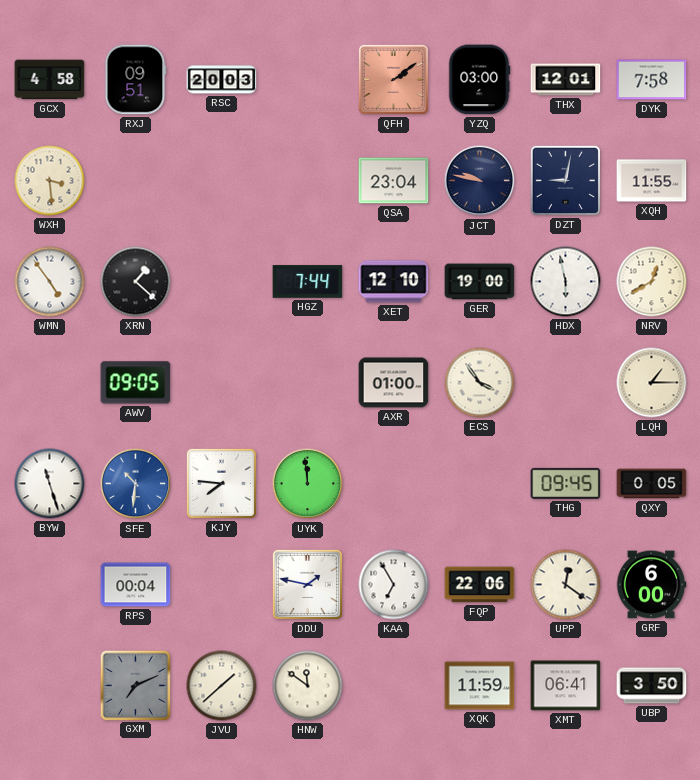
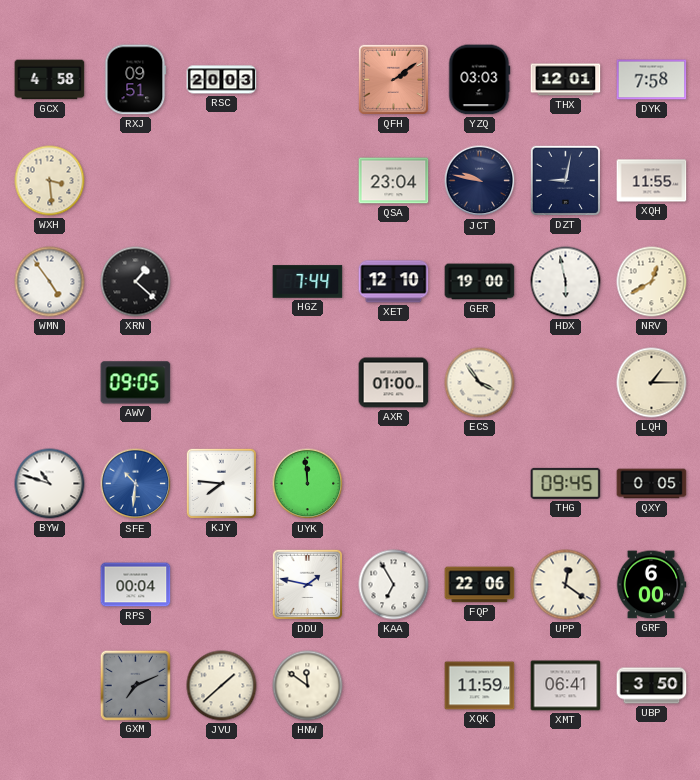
YZQ: 03:00 -> 03:03
BYW: 11:27 -> 10:48
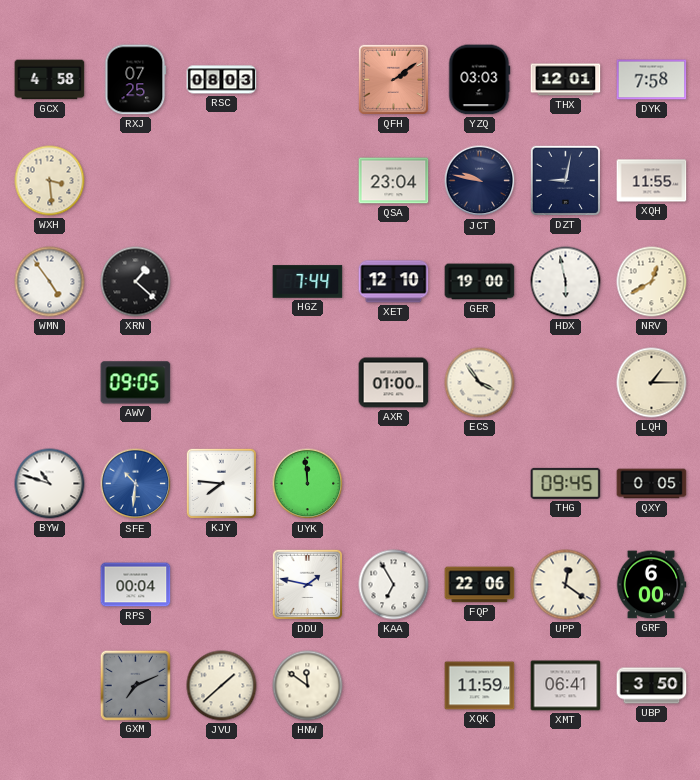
RXJ: 09:51 -> 07:25
RSC: 20:03 -> 08:03
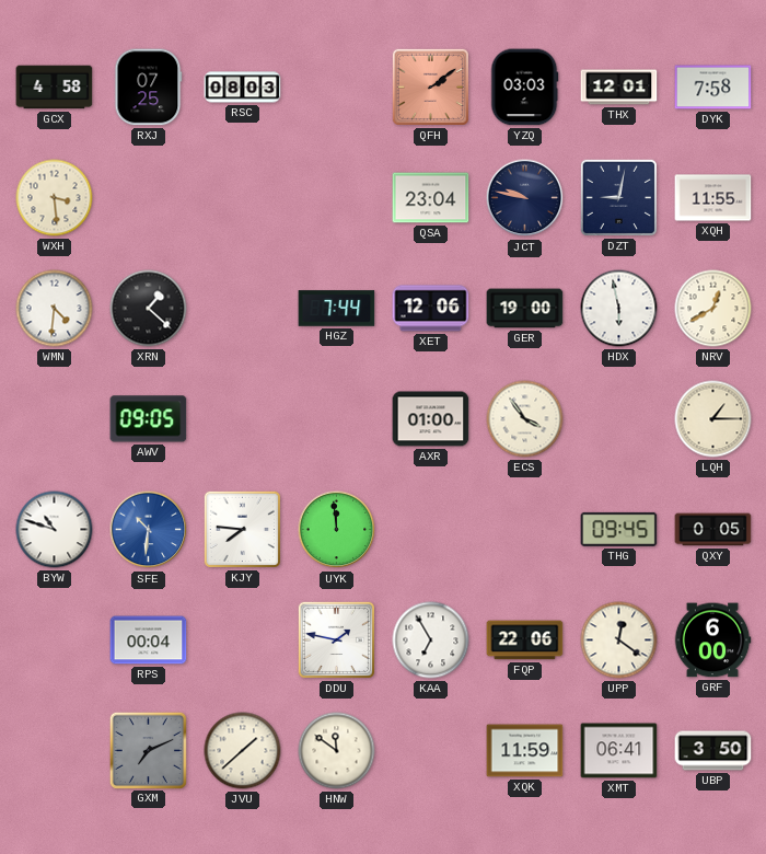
WMN: 4:54 -> 4:31
XET: 12:10 -> 12:06
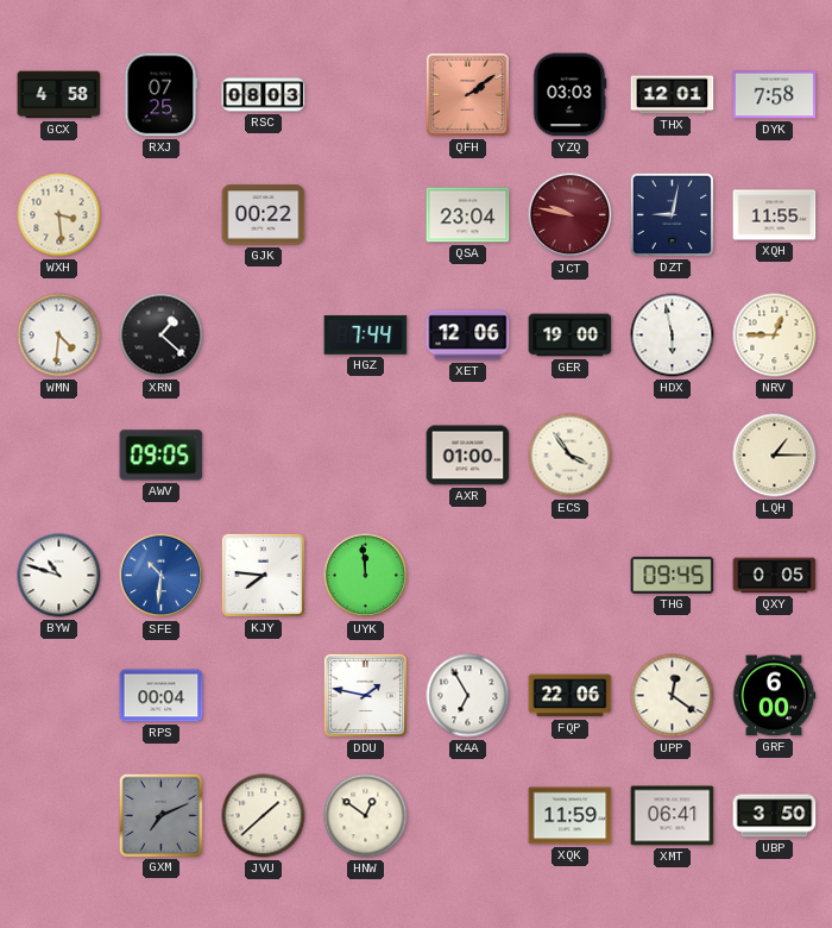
GJK: none -> 00:22
JCT dial: navy -> burgundy
NRV: 12:40 -> 12:45
HNW: 11:51 -> 12:51
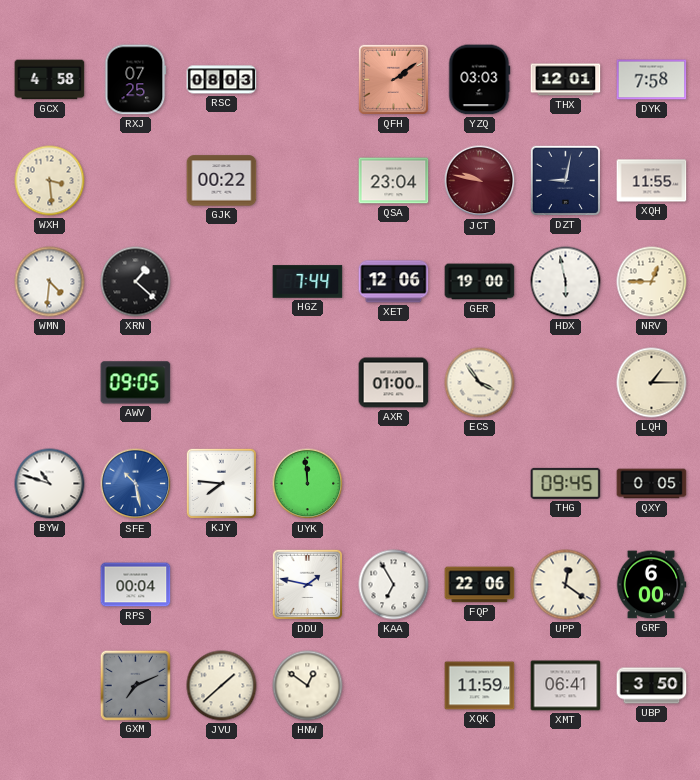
SFE: 10:31 -> 10:28
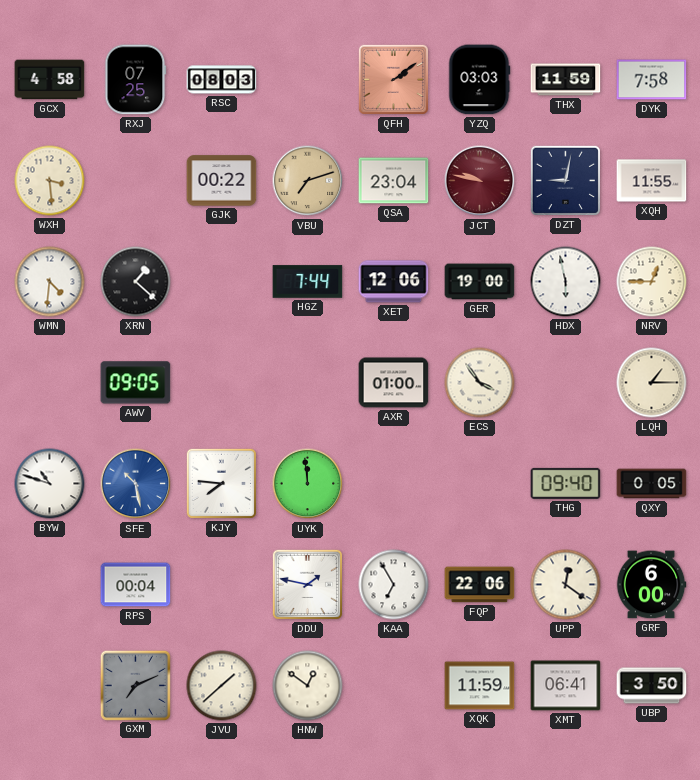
THX: 12:01 -> 11:59
VBU: none -> 7:12
THG: 09:45 -> 09:40
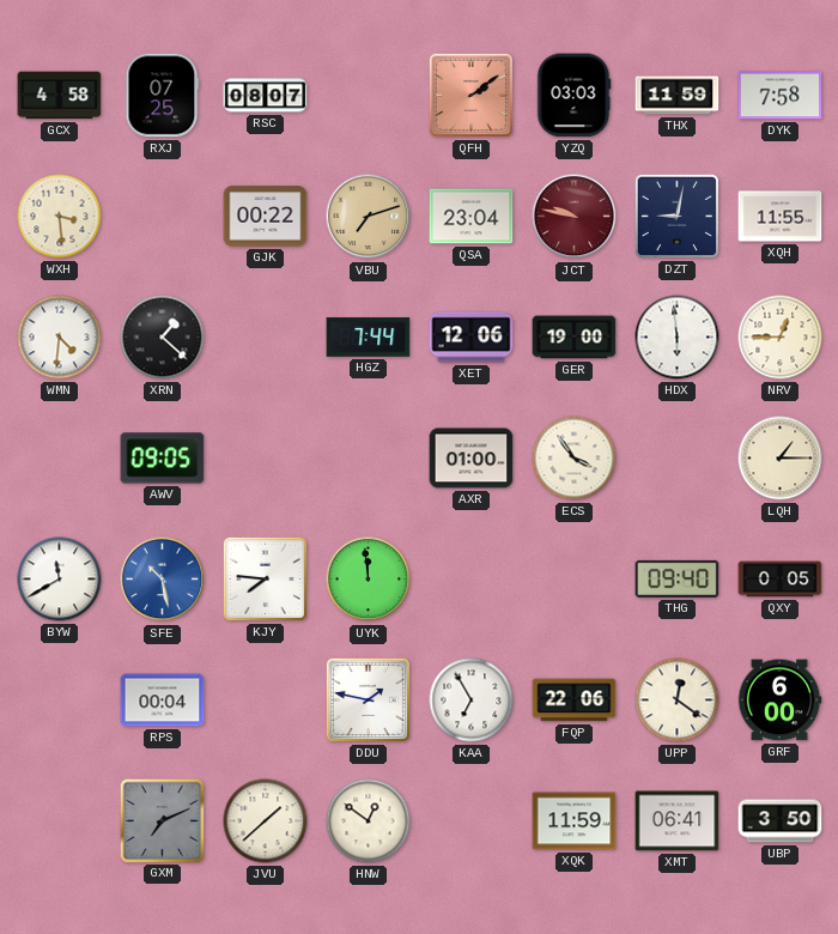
RSC: 08:03 -> 08:07
HDX: 5:58 -> 5:59
BYW: 10:48 -> 11:40
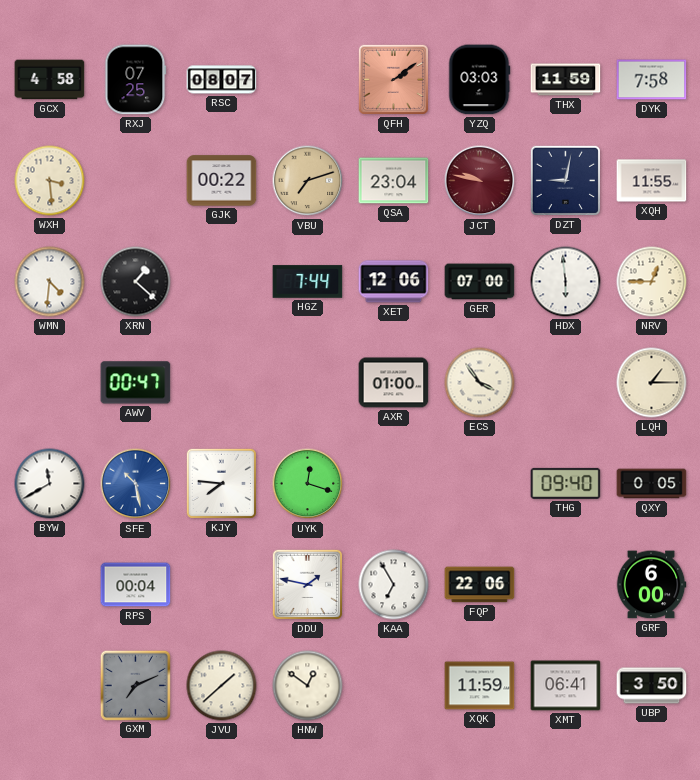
GER: 19:00 -> 07:00
AWV: 09:05 -> 00:47
UYK: 11:59 -> 12:18
UPP: 12:21 -> none
